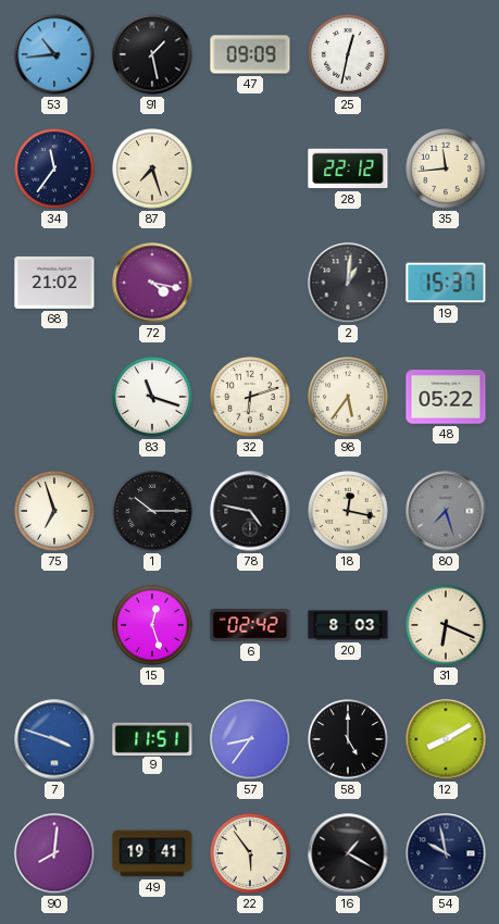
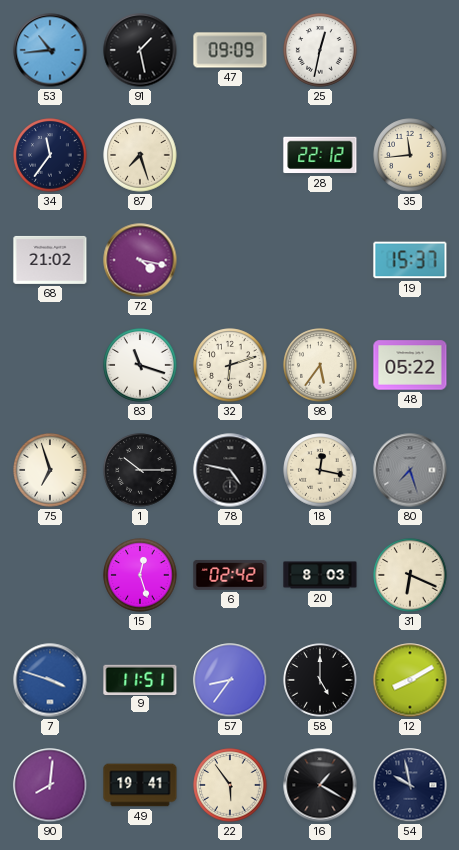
2: 1:01 -> none
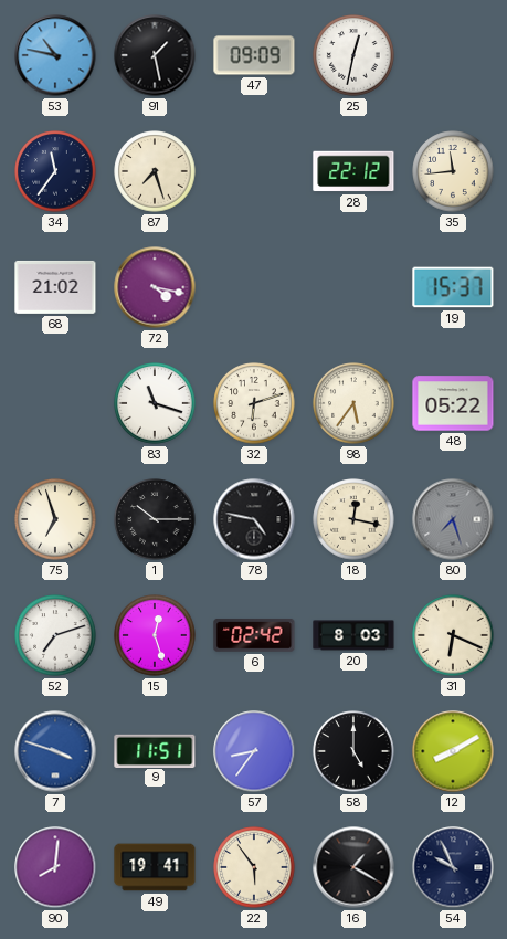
53: 10:44 -> 10:47
52: none -> 7:12
54: 9:58 -> 9:56
